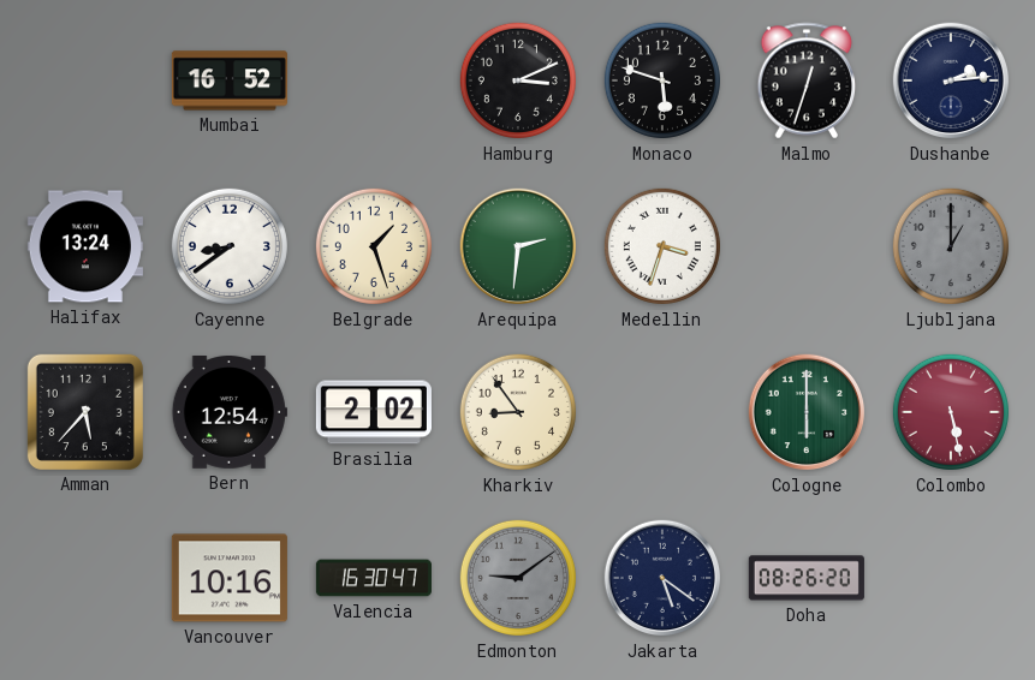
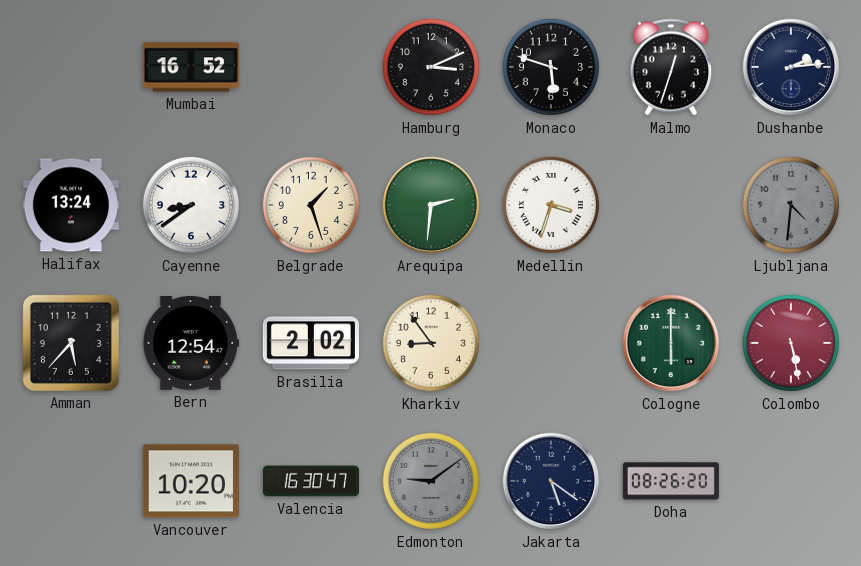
Ljubljana: 1:00 -> 4:31
Vancouver: 10:16 -> 10:20
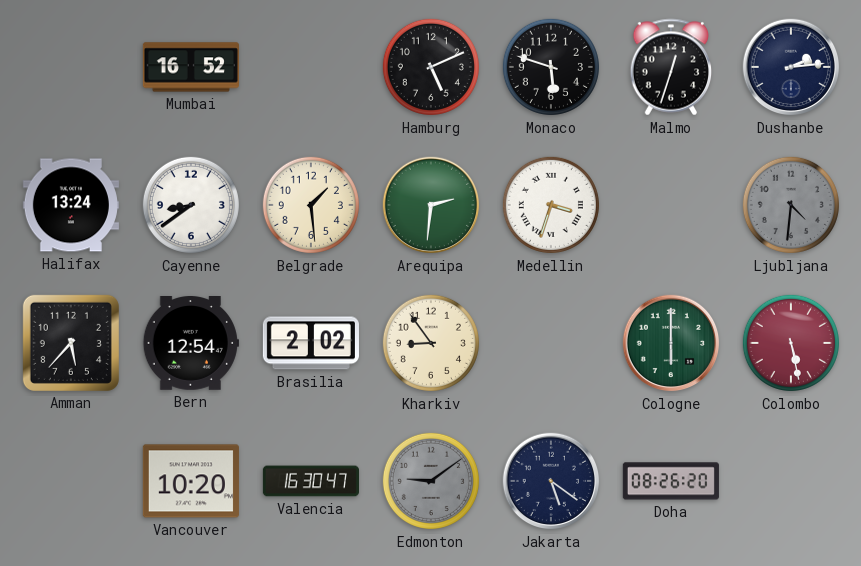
Hamburg: 3:11 -> 5:11
Belgrade: 1:27 -> 1:29
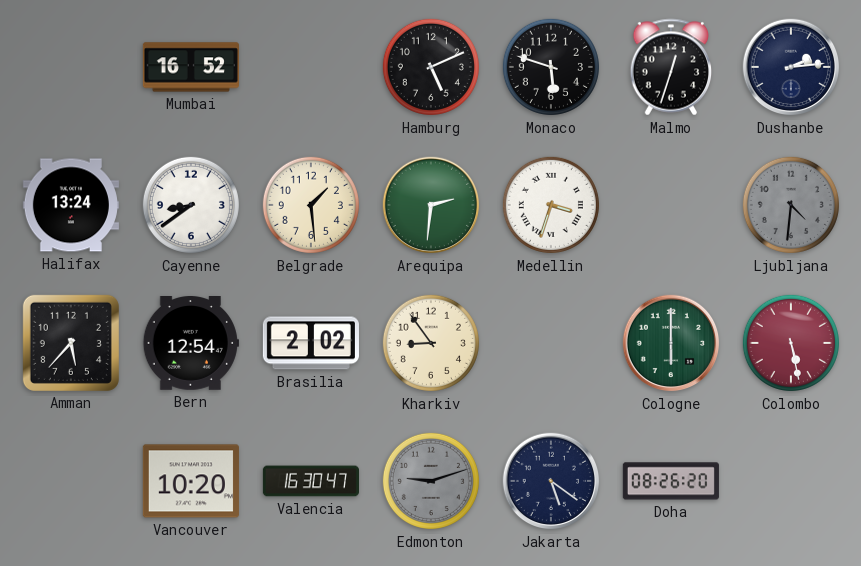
Edmonton: 9:09 -> 9:12
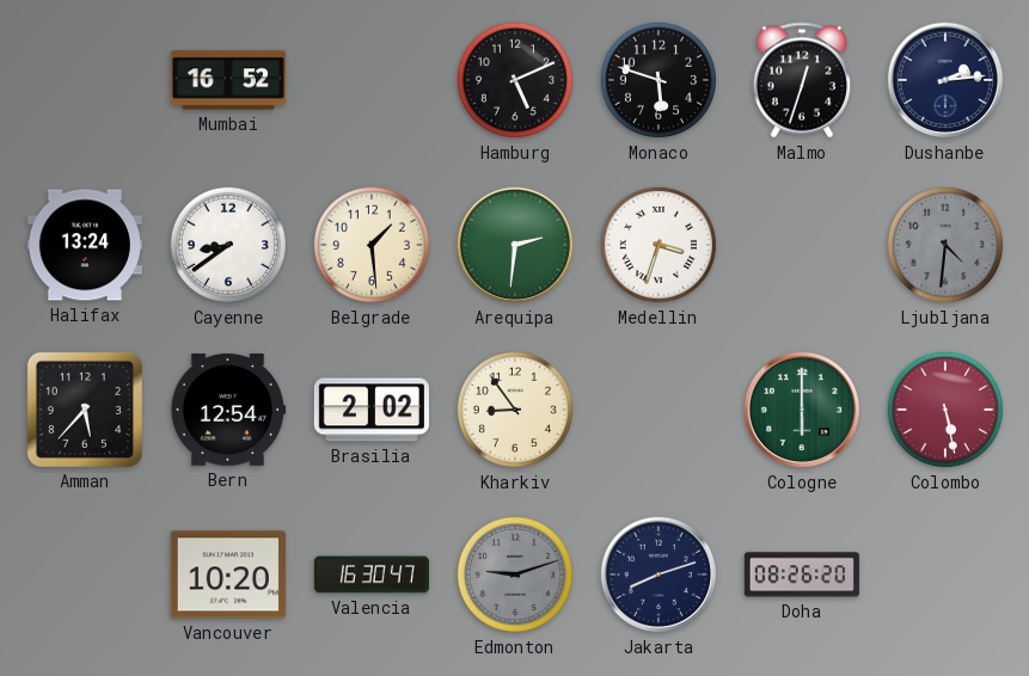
Jakarta: 5:21 -> 8:12
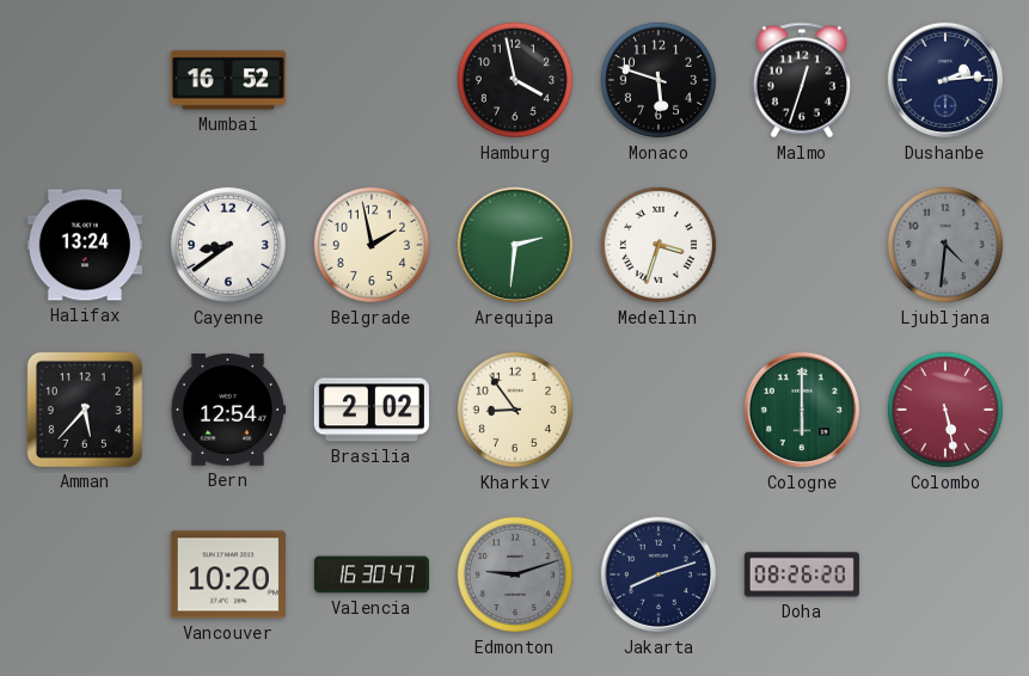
Hamburg: 5:11 -> 3:58
Belgrade: 1:29 -> 1:58
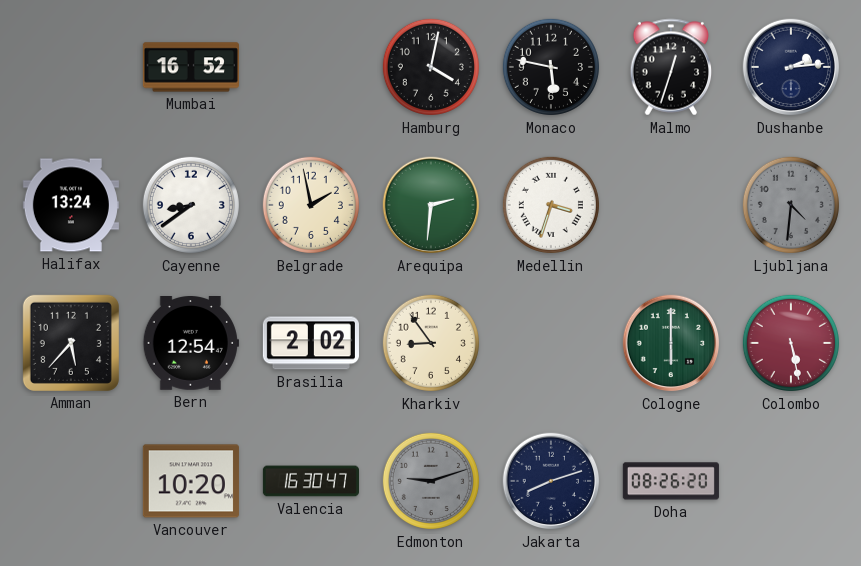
Hamburg: 3:58 -> 4:02
Monaco: 5:48 -> 5:47
